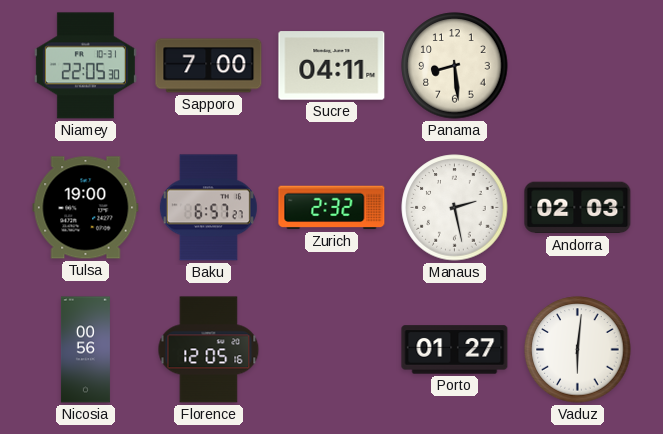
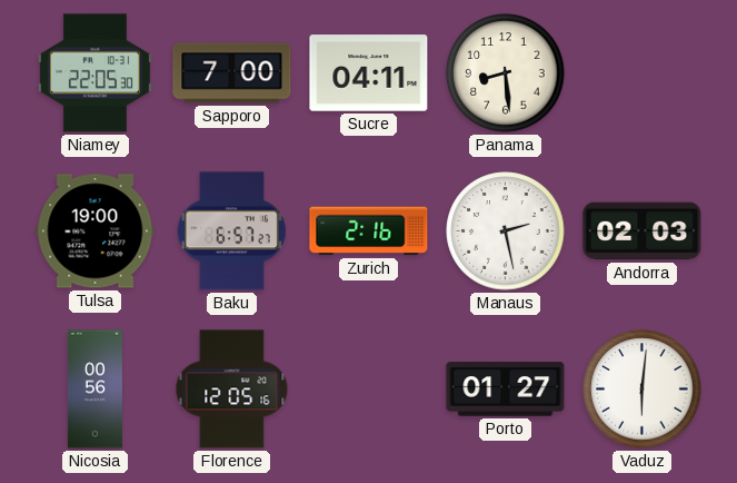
Zurich: 2:32 -> 2:16
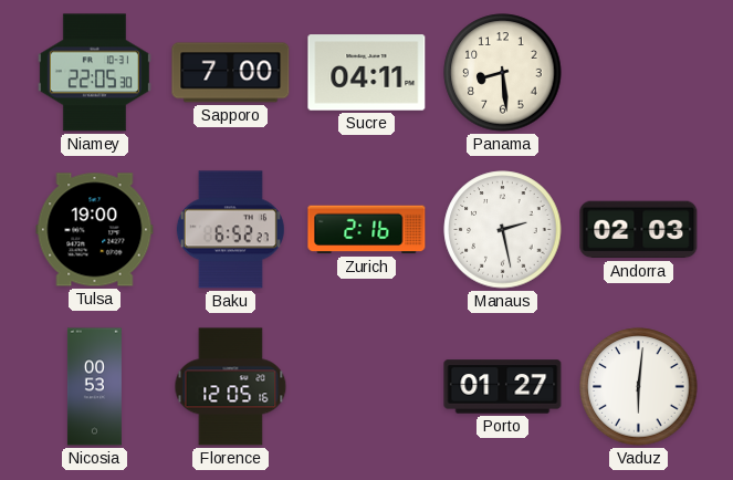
Baku: 6:57 -> 6:52
Nicosia: 00:56 -> 00:53
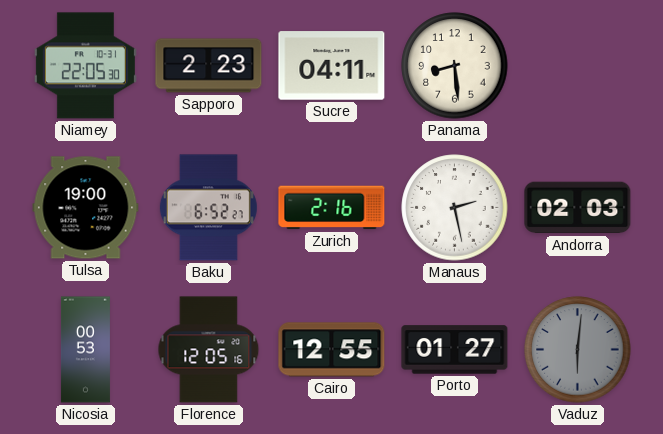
Sapporo: 7:00 -> 2:23
Cairo: none -> 12:55
Vaduz dial: white -> grey
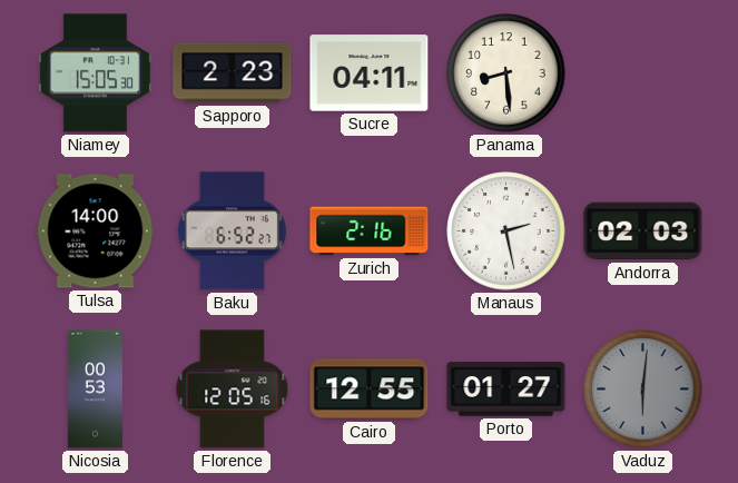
Niamey: 22:05 -> 15:05
Tulsa: 19:00 -> 14:00
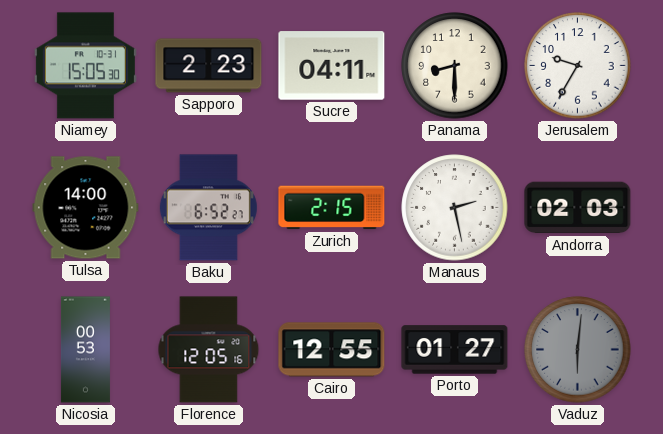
Panama: 8:29 -> 8:30
Jerusalem: none -> 9:35
Zurich: 2:16 -> 2:15
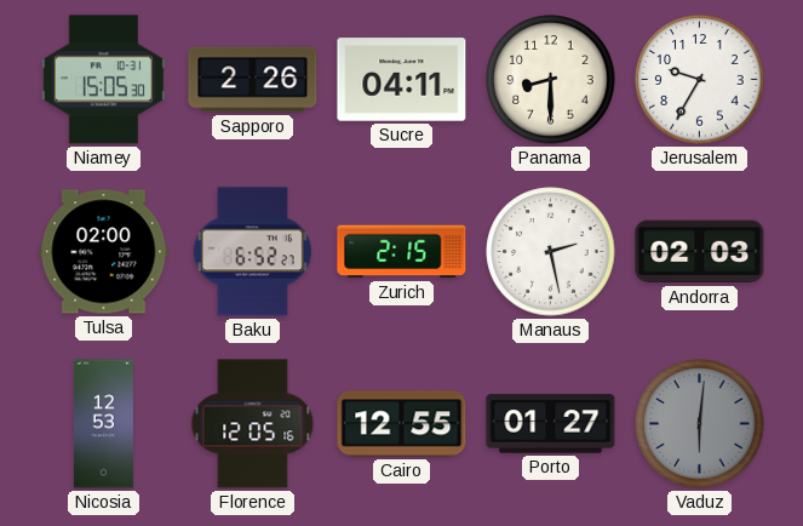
Sapporo: 2:23 -> 2:26
Tulsa: 14:00 -> 02:00
Nicosia: 00:53 -> 12:53
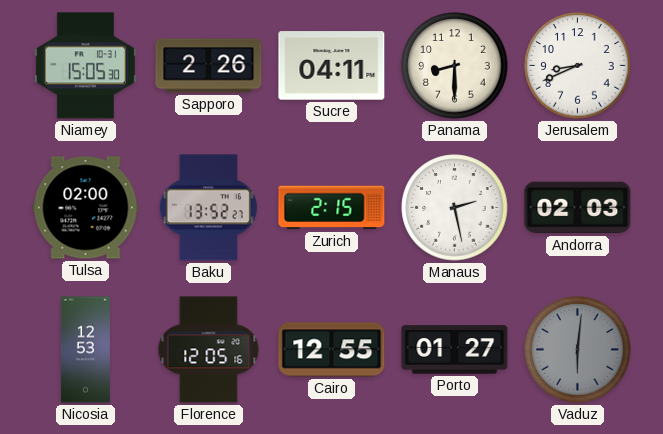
Jerusalem: 9:35 -> 8:41
Baku: 6:52 -> 13:52
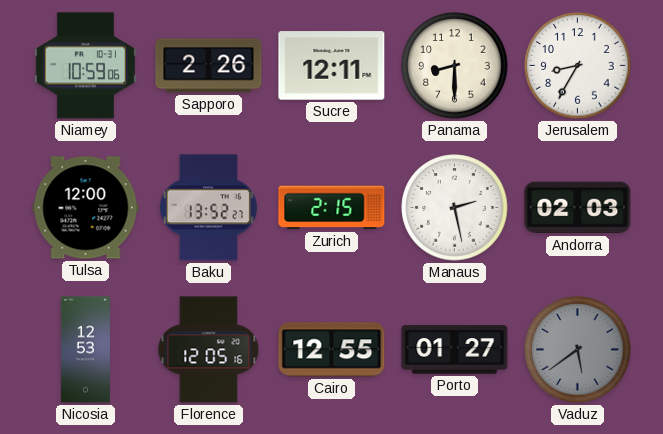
Niamey: 15:05 -> 10:59
Sucre: 04:11 -> 12:11
Jerusalem: 8:41 -> 8:35
Tulsa: 02:00 -> 12:00
Vaduz: 6:01 -> 5:39
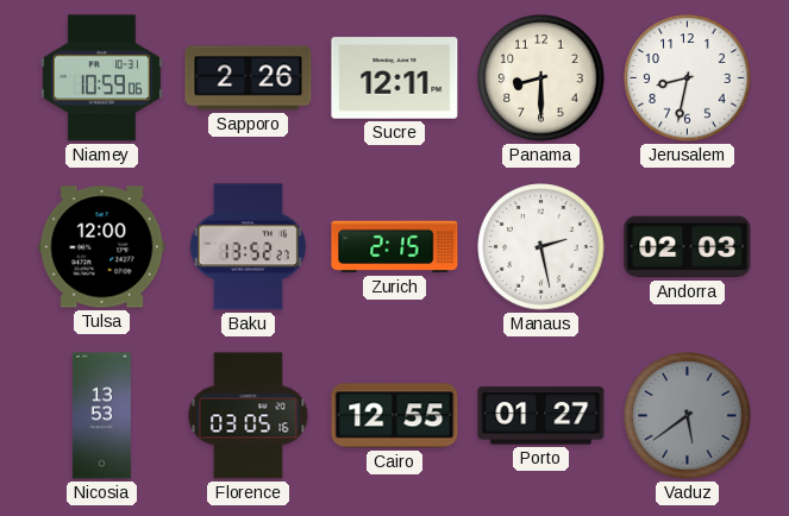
Jerusalem: 8:35 -> 8:32
Nicosia: 12:53 -> 13:53
Florence: 12:05 -> 03:05
